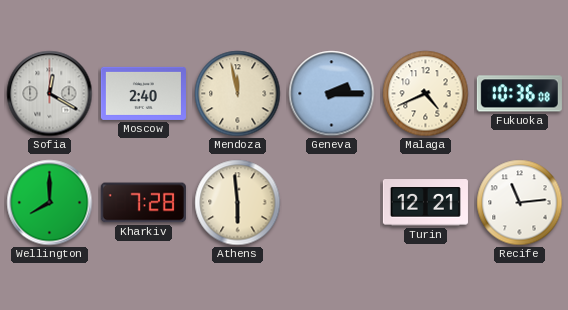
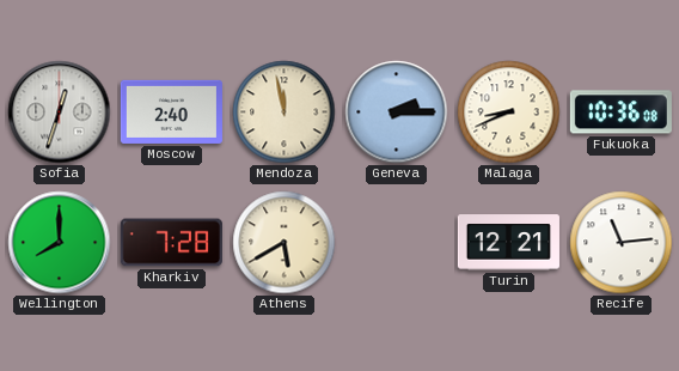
Sofia: 12:20 -> 12:33
Malaga: 4:41 -> 8:41
Athens: 5:59 -> 5:40
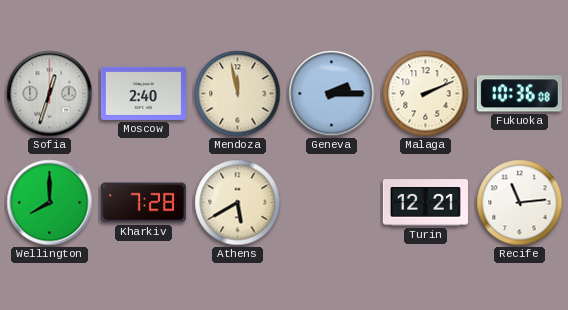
Malaga: 8:41 -> 2:11
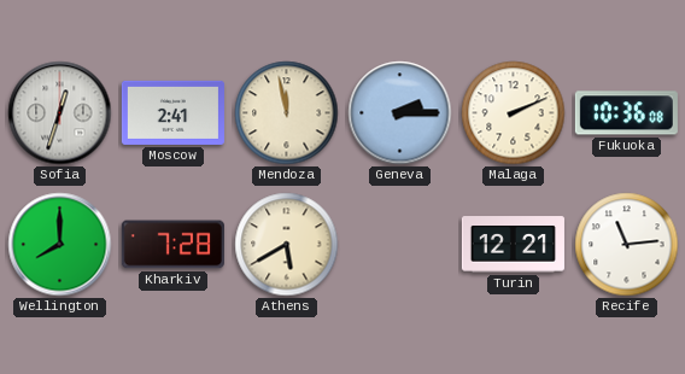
Moscow: 2:40 -> 2:41
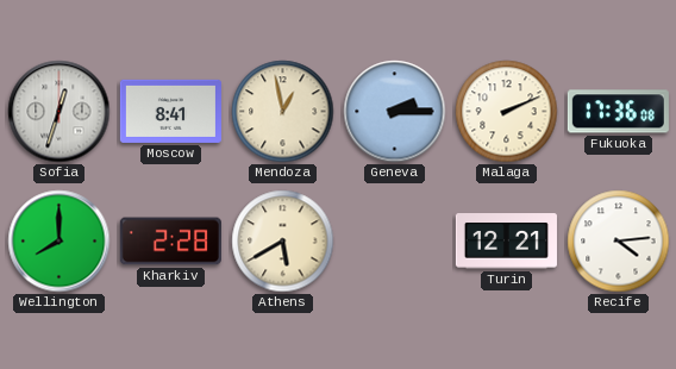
Moscow: 2:41 -> 8:41
Mendoza: 11:58 -> 12:58
Fukuoka: 10:36 -> 17:36
Kharkiv: 7:28 -> 2:28
Recife: 11:14 -> 4:14
